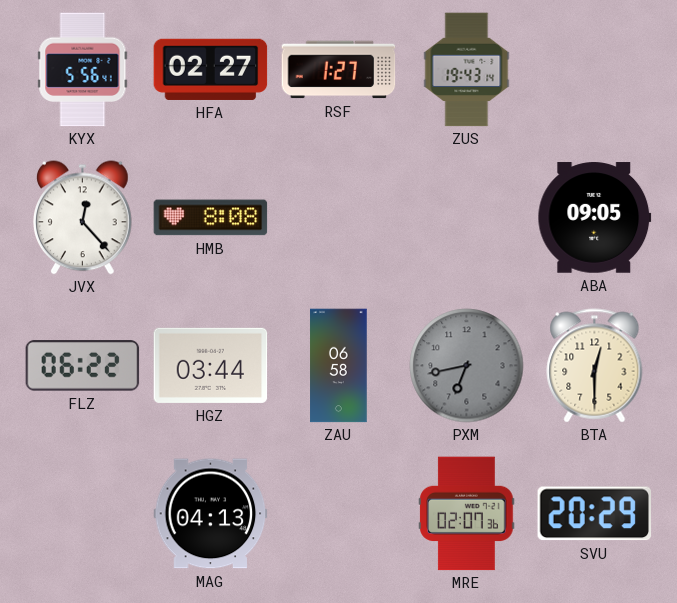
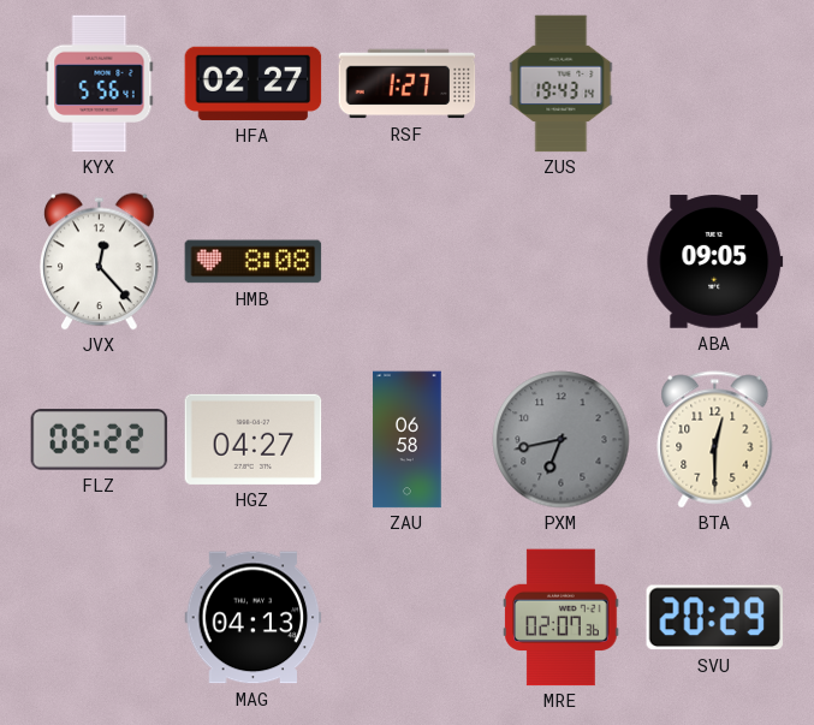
HGZ: 03:44 -> 04:27
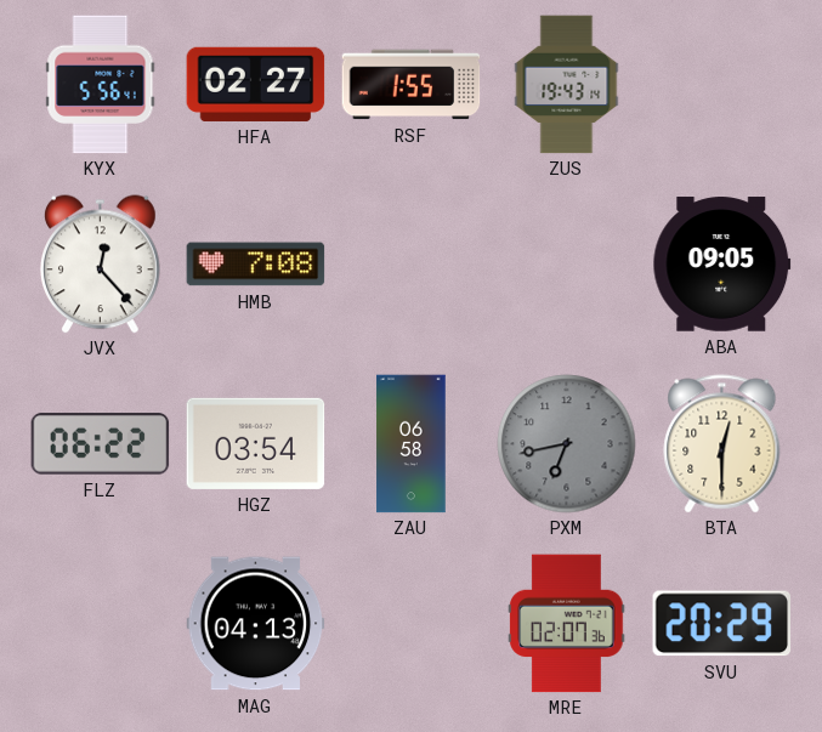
RSF: 1:27 -> 1:55
HMB: 8:08 -> 7:08
HGZ: 04:27 -> 03:54
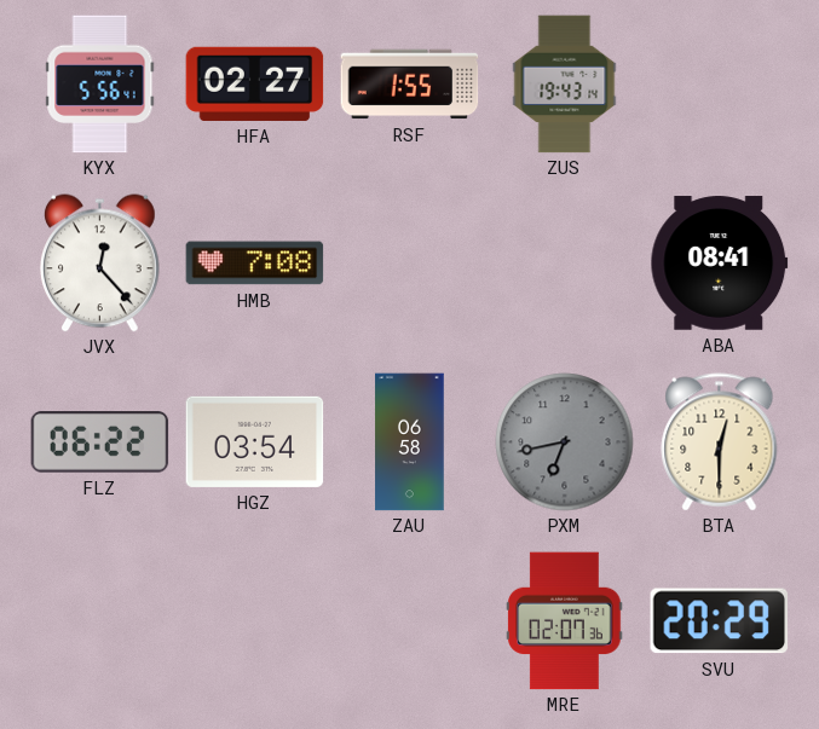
ABA: 09:05 -> 08:41
MAG: 04:13 -> none
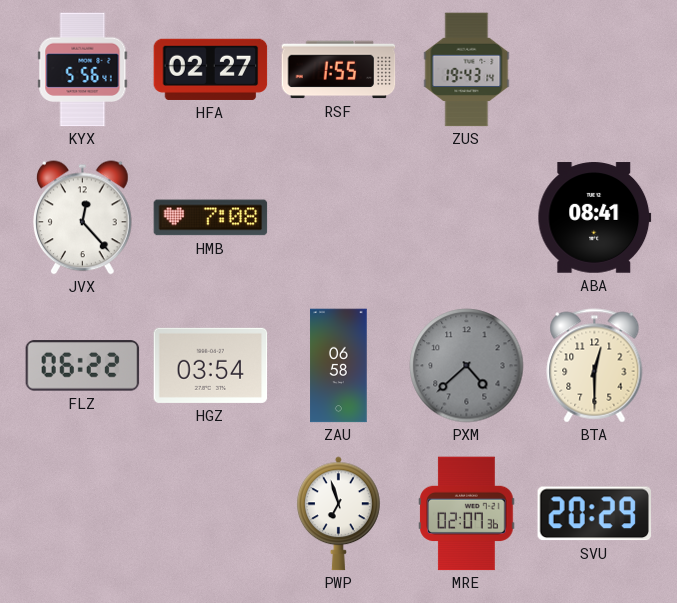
PXM: 6:43 -> 4:38
PWP: none -> 6:57
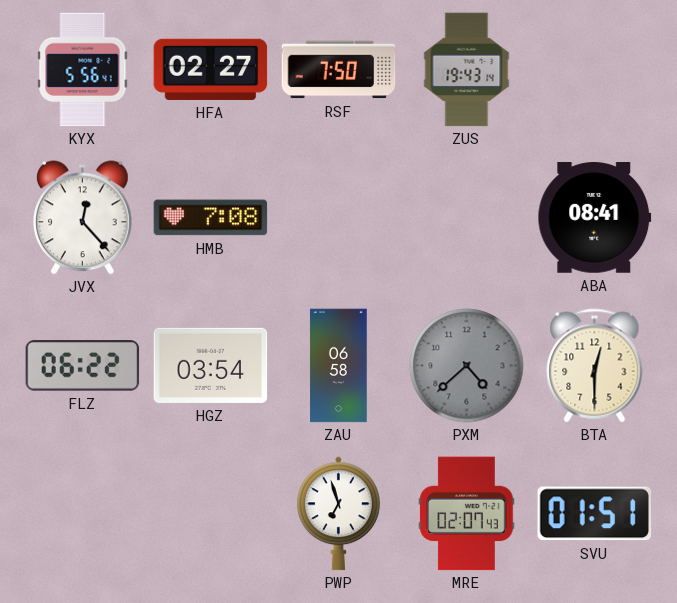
RSF: 1:55 -> 7:50
MRE: 02:07:36 -> 02:07:43
SVU: 20:29 -> 01:51
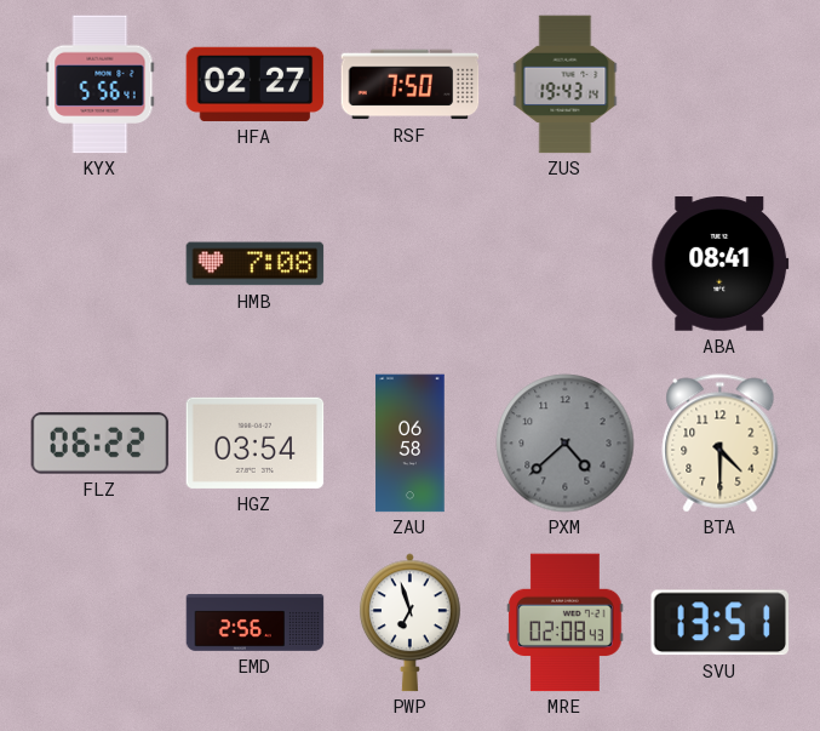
JVX: 12:23 -> none
BTA: 12:30 -> 4:30
EMD: none -> 2:56
MRE: 02:07 -> 02:08
SVU: 01:51 -> 13:51
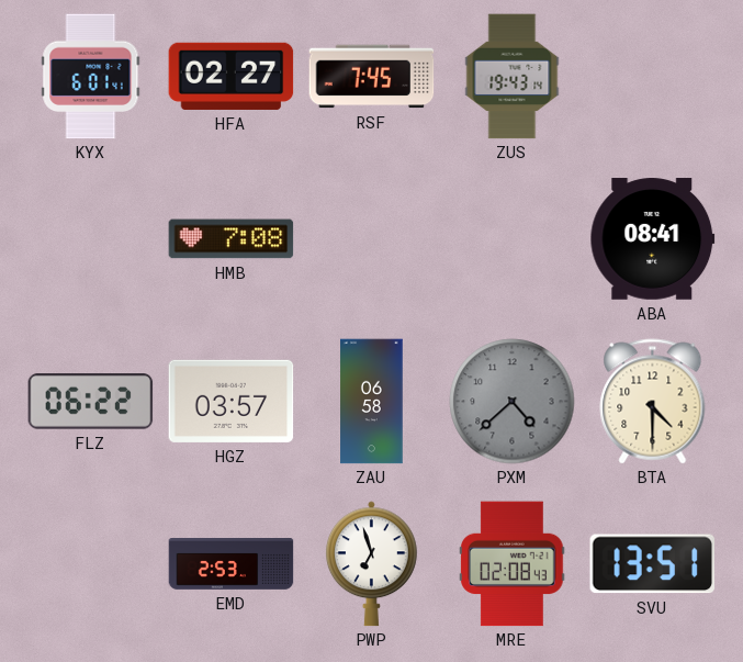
KYX: 5:56 -> 6:01
RSF: 7:50 -> 7:45
HGZ: 03:54 -> 03:57
EMD: 2:56 -> 2:53
